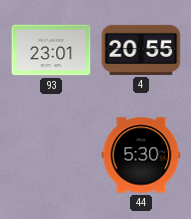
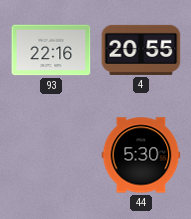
93: 23:01 -> 22:16
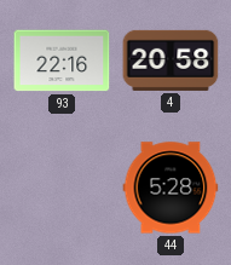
4: 20:55 -> 20:58
44: 5:30 -> 5:28
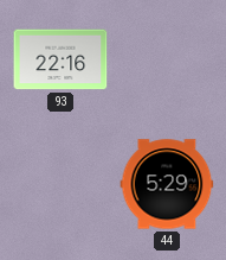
4: 20:58 -> none
44: 5:28 -> 5:29
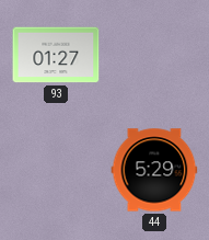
93: 22:16 -> 01:27
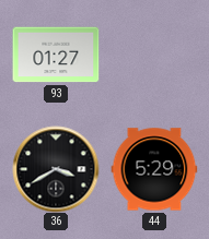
36: none -> 3:40
